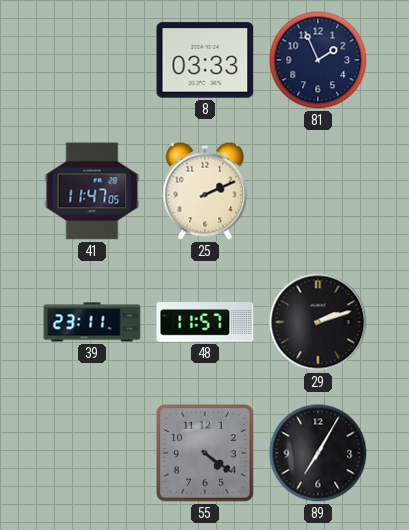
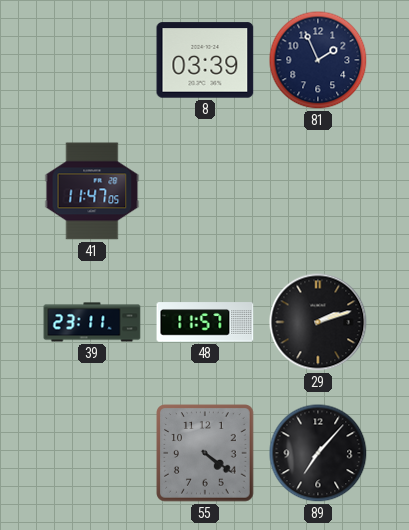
8: 03:33 -> 03:39
25: 2:11 -> none
89: 7:05 -> 7:07
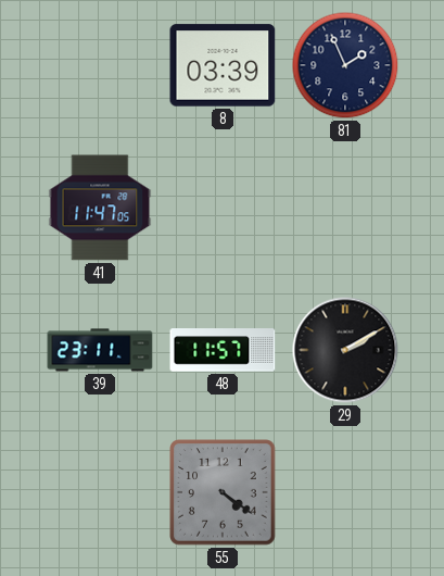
29: 2:12 -> 2:10
89: 7:07 -> none
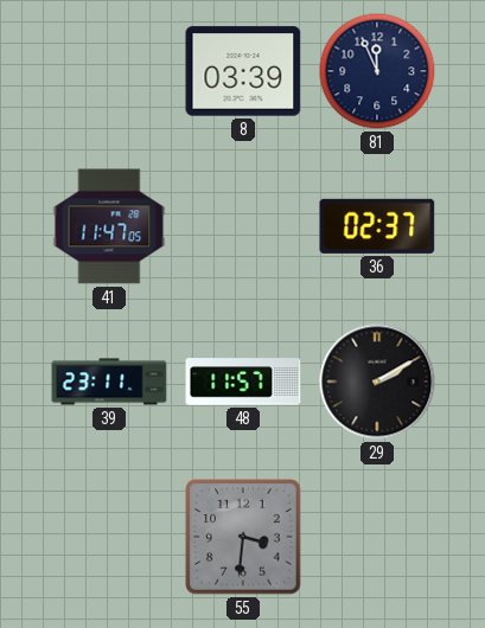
81: 1:56 -> 11:56
36: none -> 02:37
55: 4:21 -> 3:31
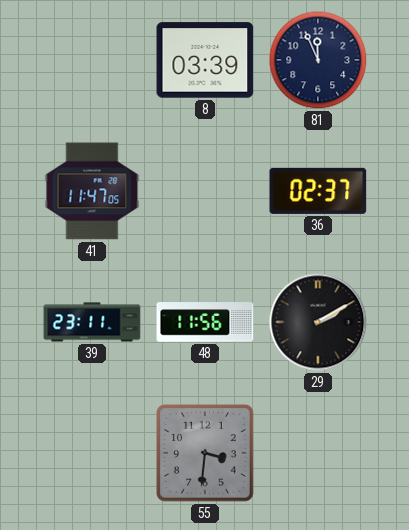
48: 11:57 -> 11:56
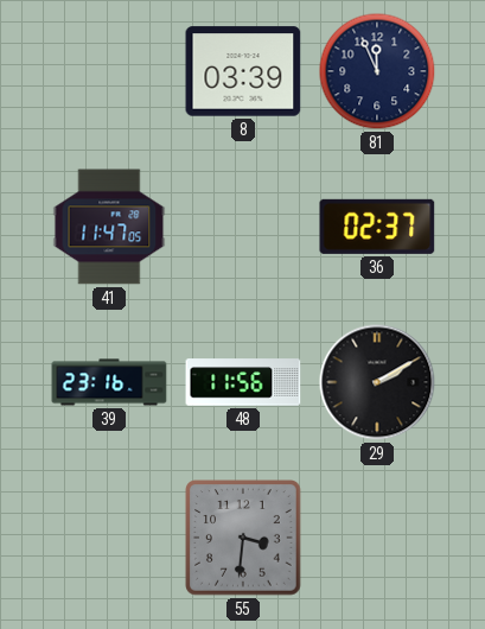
39: 23:11 -> 23:16
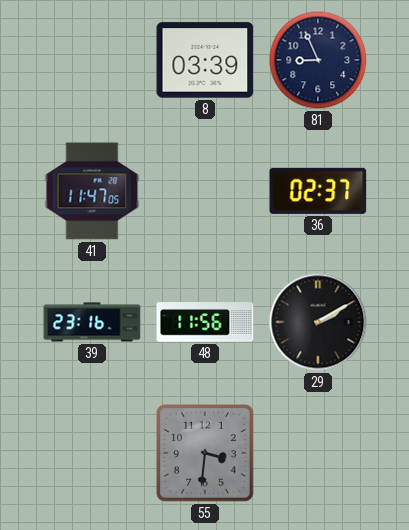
81: 11:56 -> 8:56
